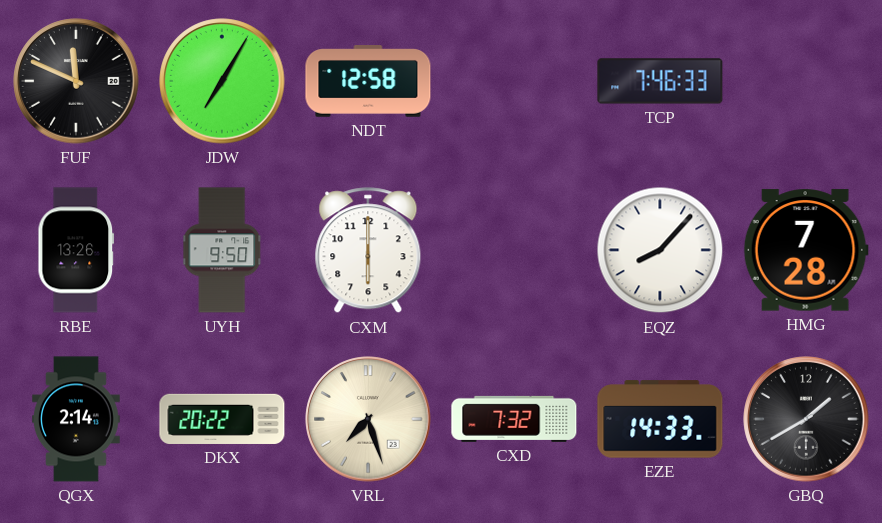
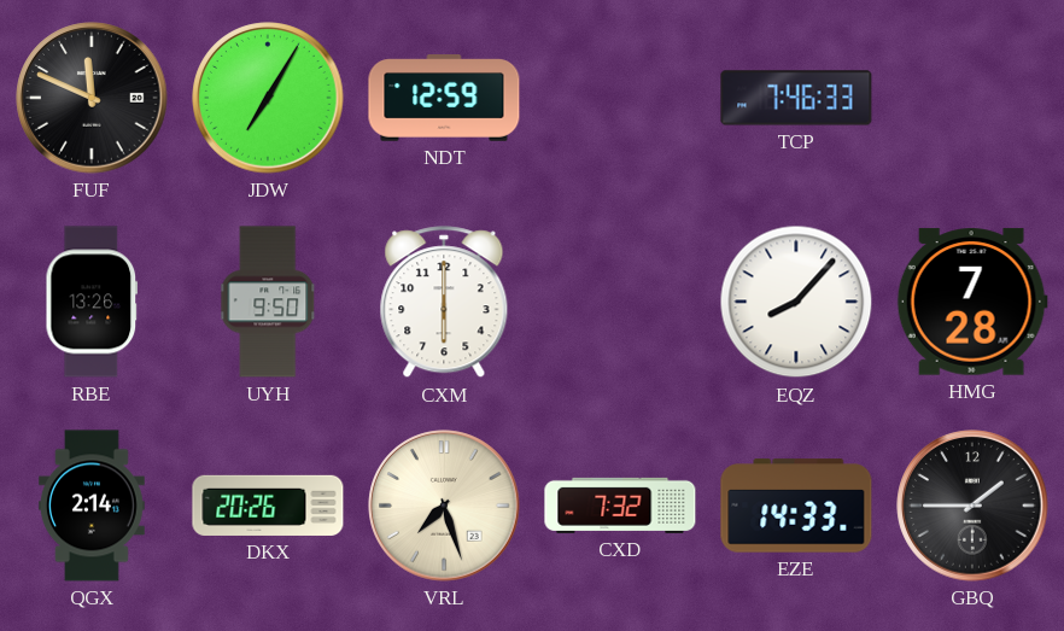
NDT: 12:58 -> 12:59
DKX: 20:22 -> 20:26
GBQ: 1:40 -> 1:45
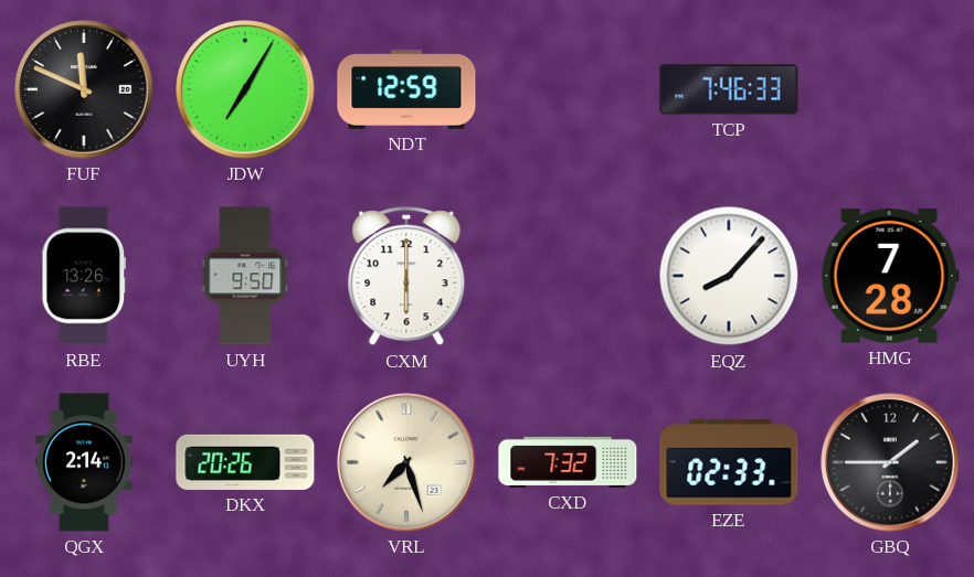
EZE: 14:33 -> 02:33
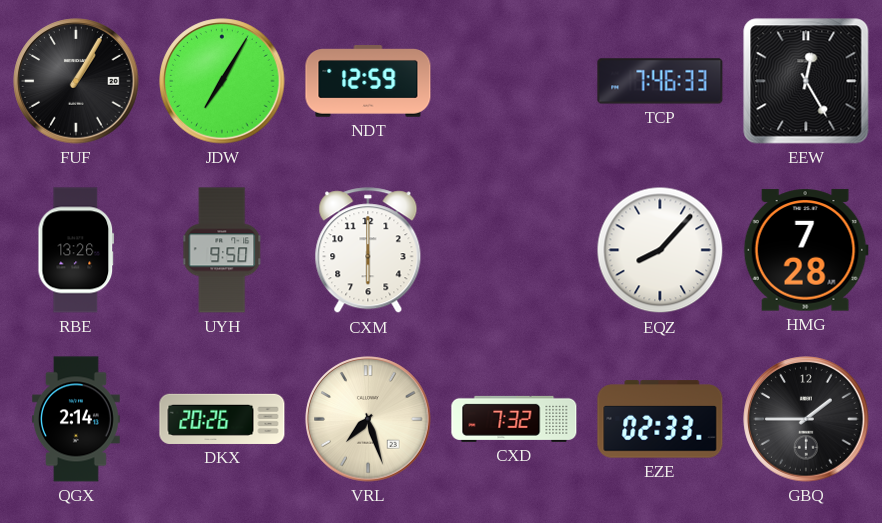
FUF: 11:49 -> 1:05
EEW: none -> 12:25
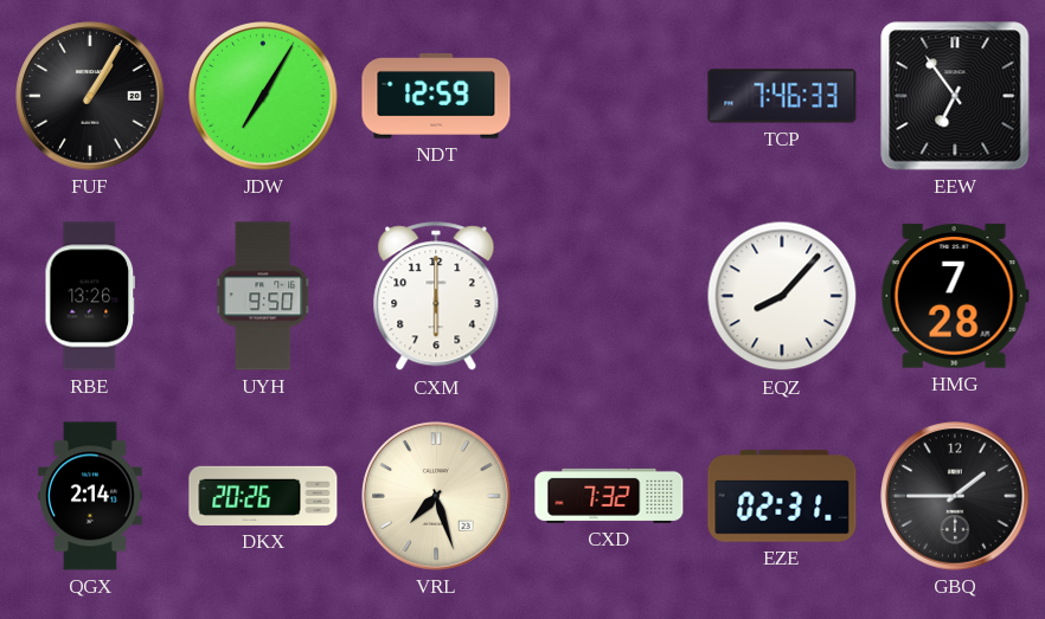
EEW: 12:25 -> 6:54
EZE: 02:33 -> 02:31
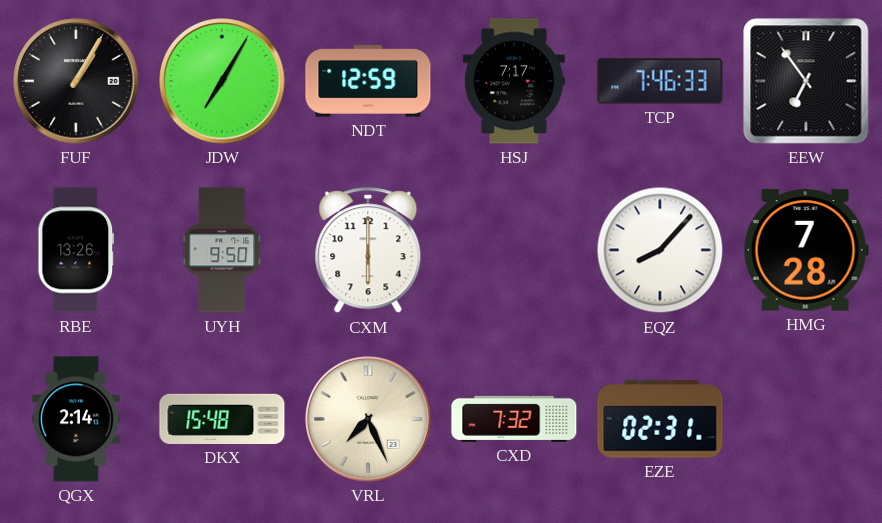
HSJ: none -> 7:17
DKX: 20:26 -> 15:48
VRL: 7:27 -> 7:26
GBQ: 1:45 -> none
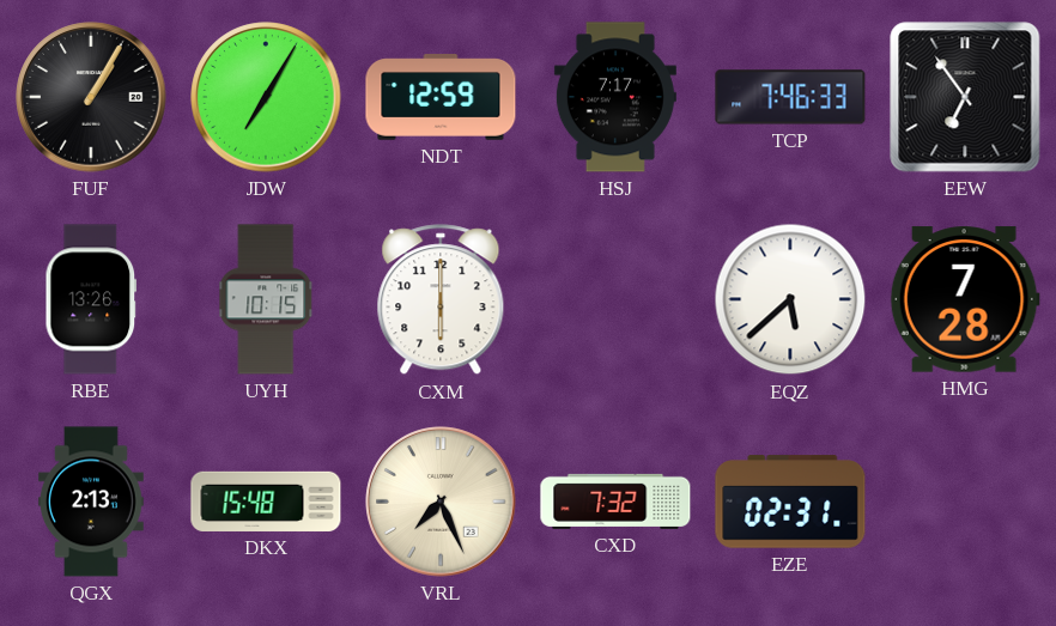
UYH: 9:50 -> 10:15
EQZ: 8:07 -> 5:38
QGX: 2:14 -> 2:13
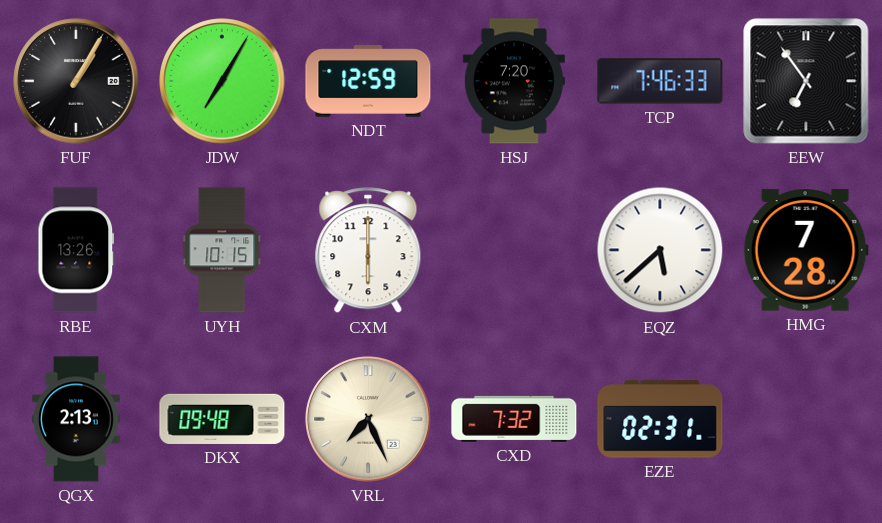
HSJ: 7:17 -> 7:20
DKX: 15:48 -> 09:48
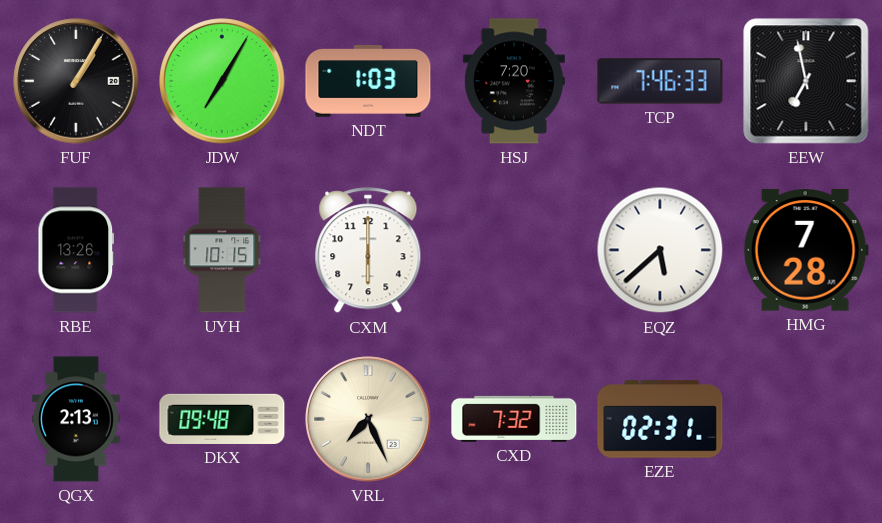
NDT: 12:59 -> 1:03
EEW: 6:54 -> 6:58
